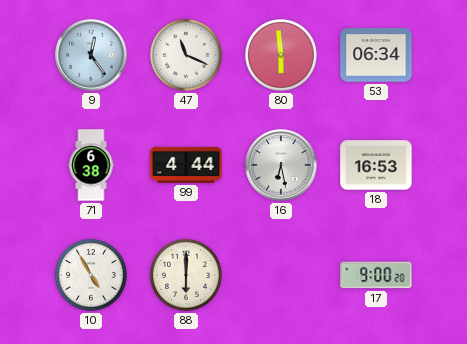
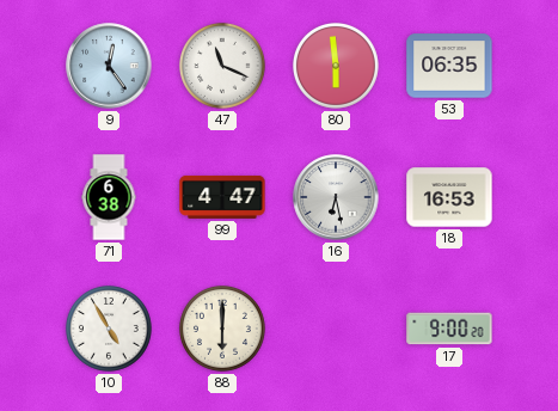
53: 06:34 -> 06:35
99: 4:44 -> 4:47
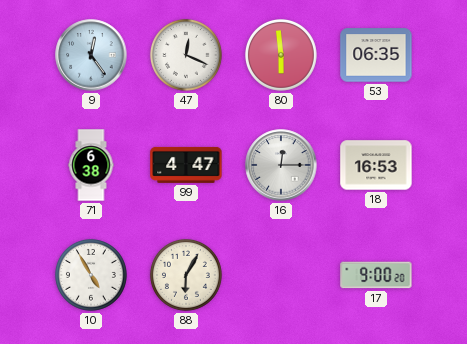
47: 11:19 -> 12:19
16: 6:28 -> 12:15
88: 6:00 -> 6:05
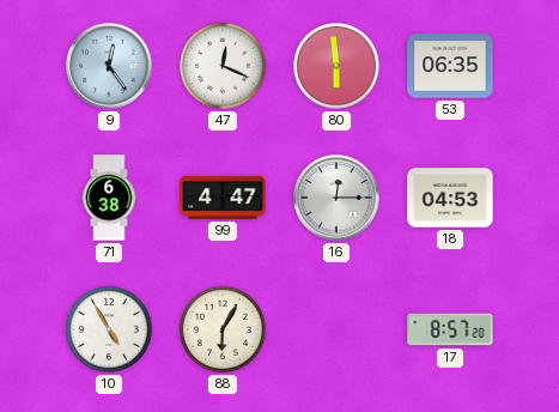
18: 16:53 -> 04:53
17: 9:00 -> 8:57
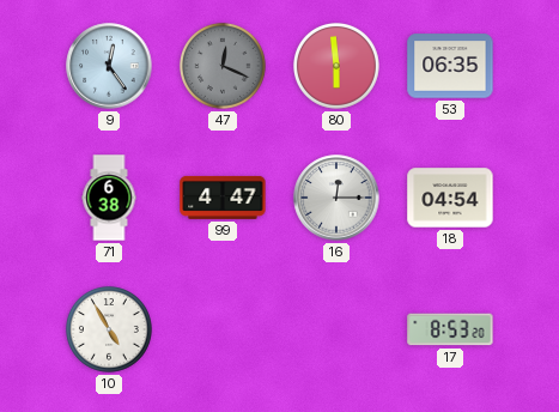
47 dial: white -> grey
18: 04:53 -> 04:54
88: 6:05 -> none
17: 8:57 -> 8:53
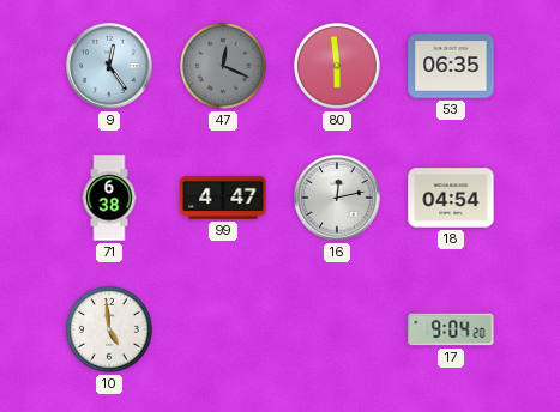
16: 12:15 -> 12:13
10: 4:55 -> 4:59
17: 8:53 -> 9:04
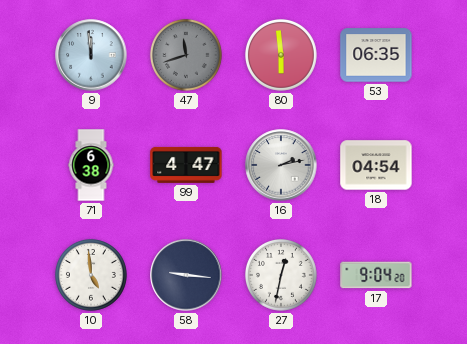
9: 12:24 -> 11:59
47: 12:19 -> 11:42
16: 12:13 -> 2:13
58: none -> 9:16
27: none -> 12:32
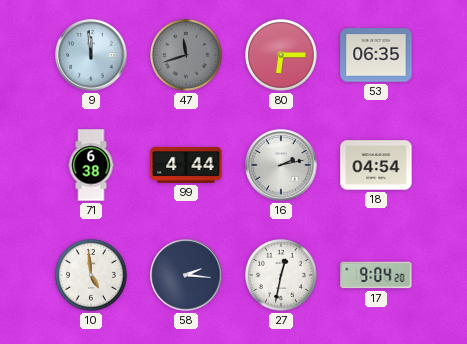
80: 5:59 -> 6:15
99: 4:47 -> 4:44
58: 9:16 -> 2:16
